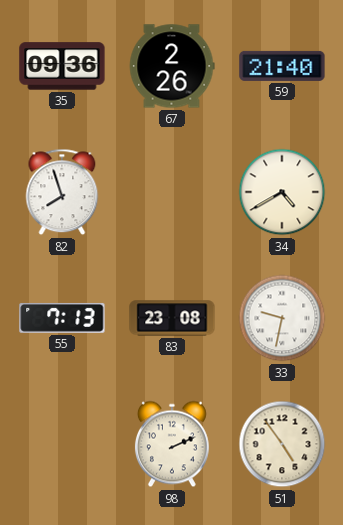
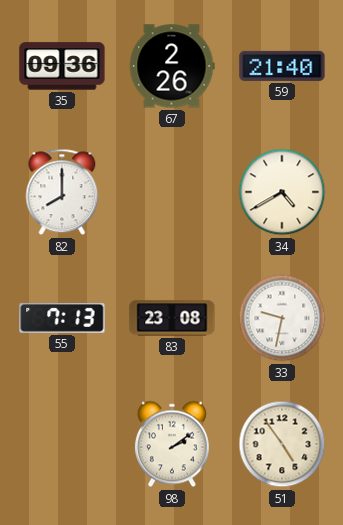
82: 7:57 -> 8:00
98: 2:11 -> 2:09
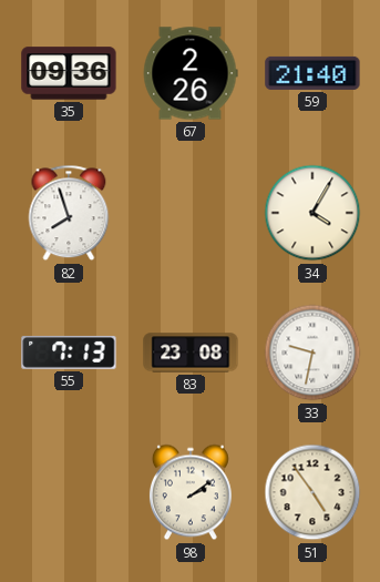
82: 8:00 -> 7:57
34: 4:40 -> 4:05
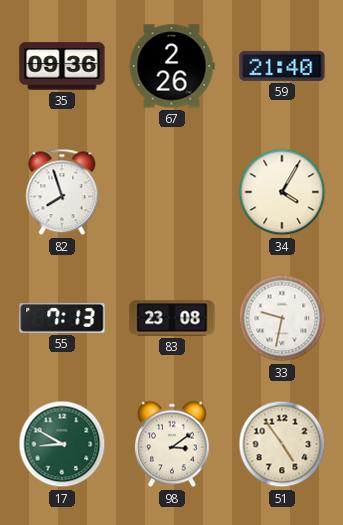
17: none -> 8:50
98: 2:09 -> 3:09
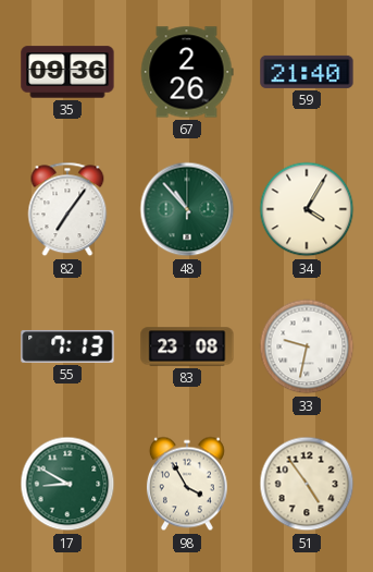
82: 7:57 -> 7:06
48: none -> 10:53
98: 3:09 -> 3:55
